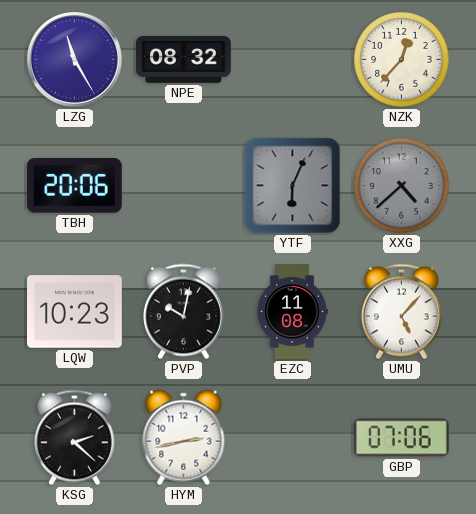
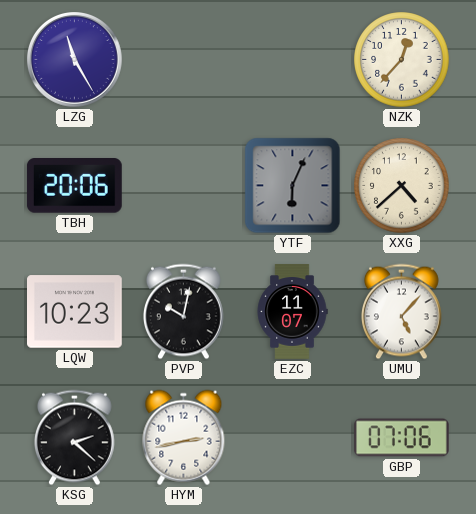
NPE: 08:32 -> none
XXG dial: grey -> cream
EZC: 11:08 -> 11:07
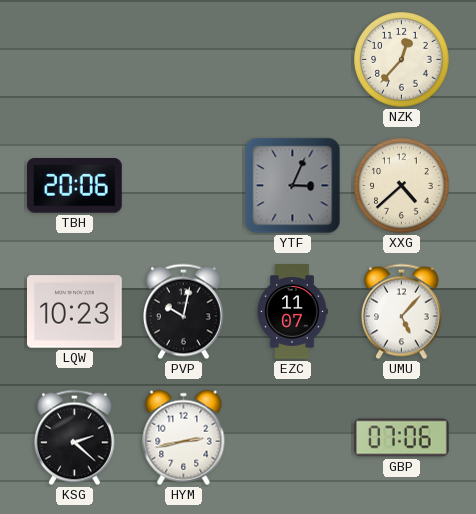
LZG: 11:25 -> none
YTF: 6:04 -> 3:04
